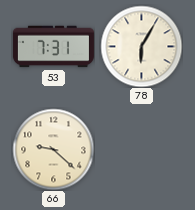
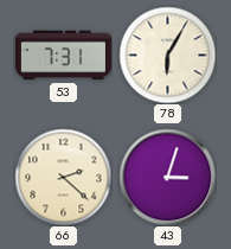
66: 9:22 -> 2:22
43: none -> 3:03
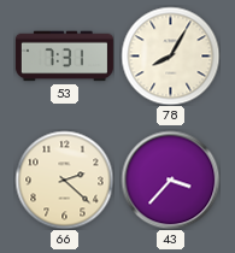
78: 6:05 -> 8:05
43: 3:03 -> 3:37
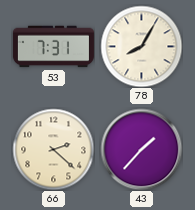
43: 3:37 -> 1:37
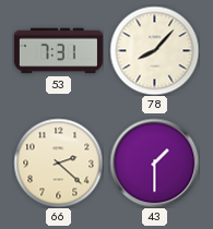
78: 8:05 -> 8:07
43: 1:37 -> 1:30
